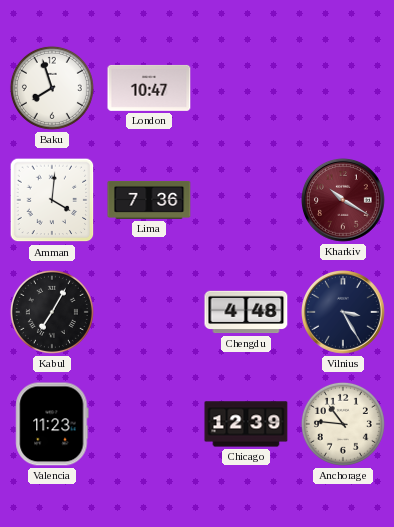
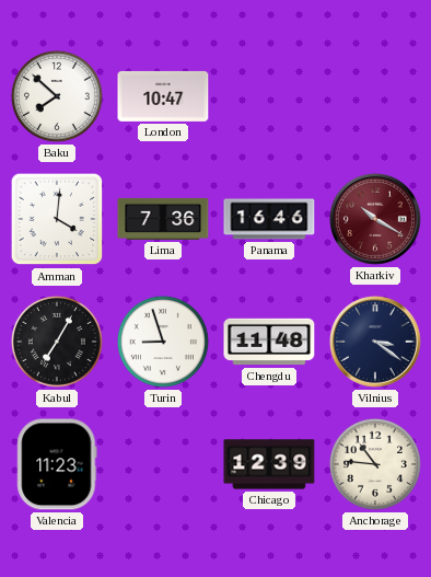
Baku: 7:57 -> 7:52
Panama: none -> 16:46
Turin: none -> 8:57
Chengdu: 4:48 -> 11:48
Vilnius: 3:25 -> 3:21
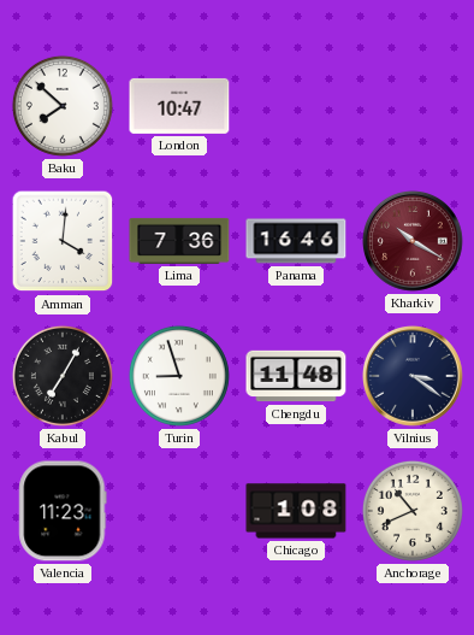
Chicago: 12:39 -> 1:08
Anchorage: 10:46 -> 10:41
